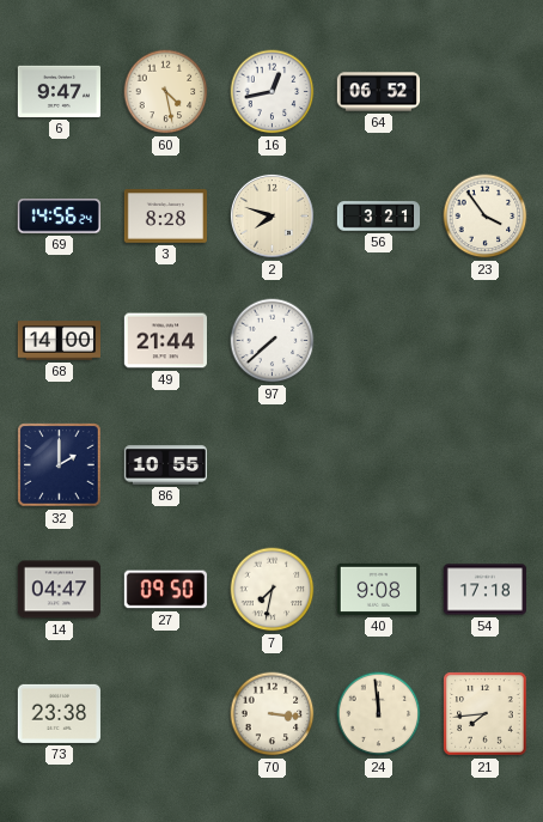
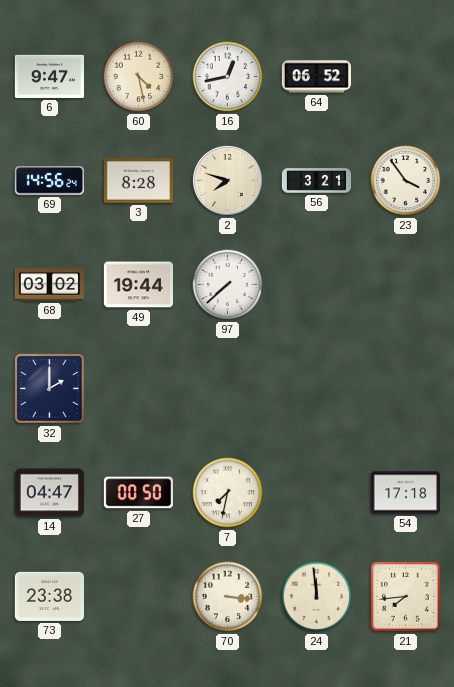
68: 14:00 -> 03:02
49: 21:44 -> 19:44
86: 10:55 -> none
27: 09:50 -> 00:50
40: 9:08 -> none
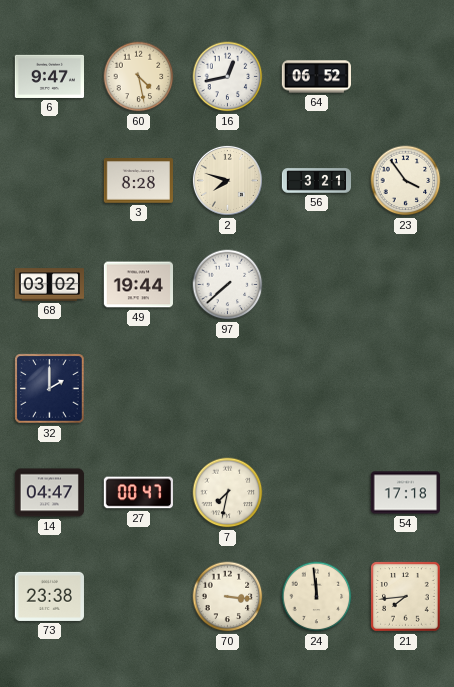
69: 14:56 -> none
27: 00:50 -> 00:47
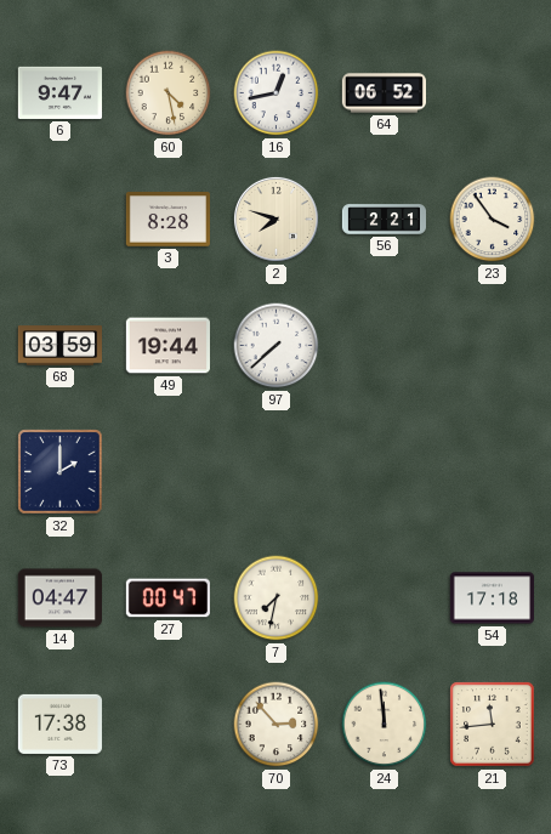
56: 3:21 -> 2:21
68: 03:02 -> 03:59
73: 23:38 -> 17:38
70: 3:16 -> 2:53
21: 7:44 -> 11:44
